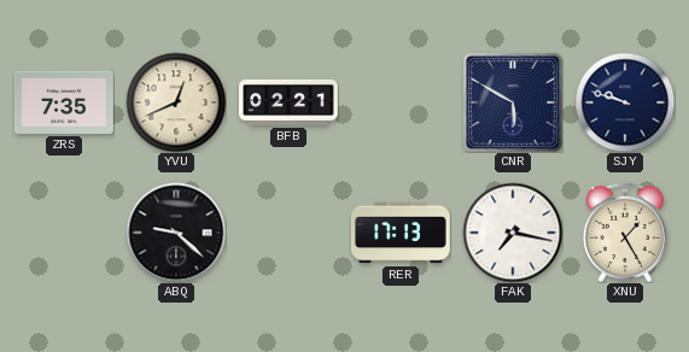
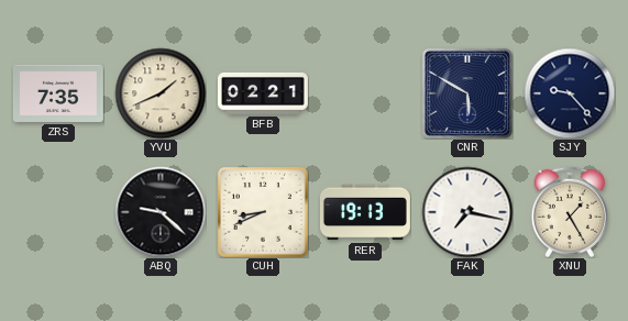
YVU: 12:41 -> 1:41
SJY: 9:48 -> 9:23
CUH: none -> 8:41
RER: 17:13 -> 19:13
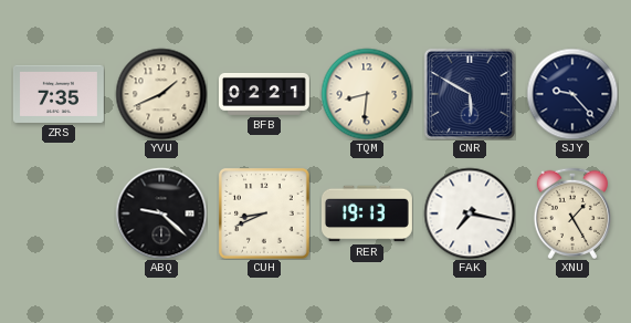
TQM: none -> 8:31
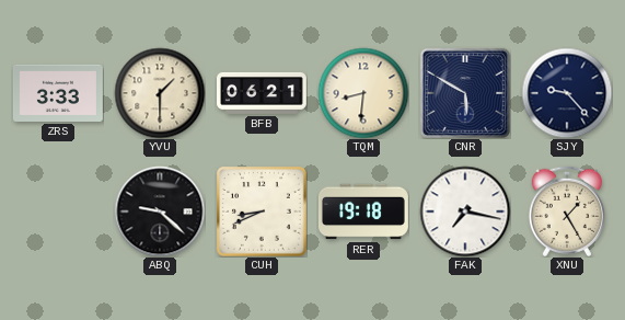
ZRS: 7:35 -> 3:33
YVU: 1:41 -> 1:30
BFB: 02:21 -> 06:21
RER: 19:13 -> 19:18
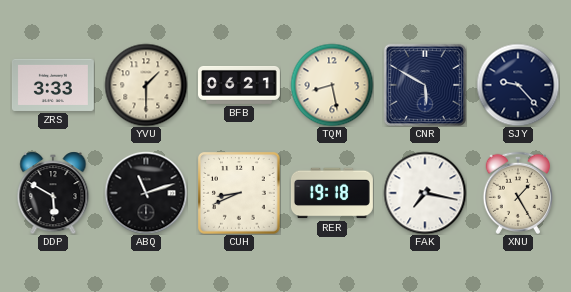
TQM: 8:31 -> 8:28
DDP: none -> 5:50
ABQ: 9:22 -> 11:12
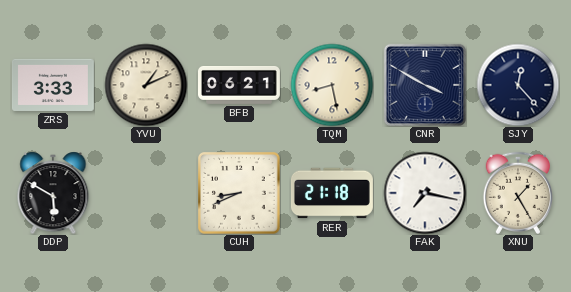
YVU: 1:30 -> 1:11
CNR: 5:50 -> 3:50
SJY: 9:23 -> 12:23
ABQ: 11:12 -> none
RER: 19:18 -> 21:18
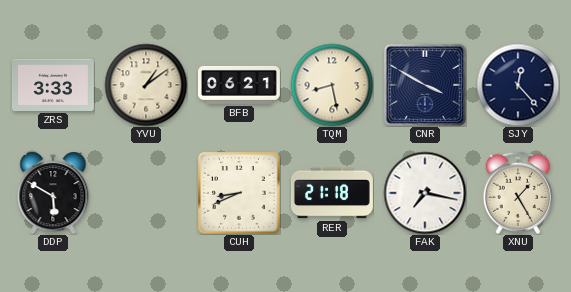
YVU: 1:11 -> 1:09
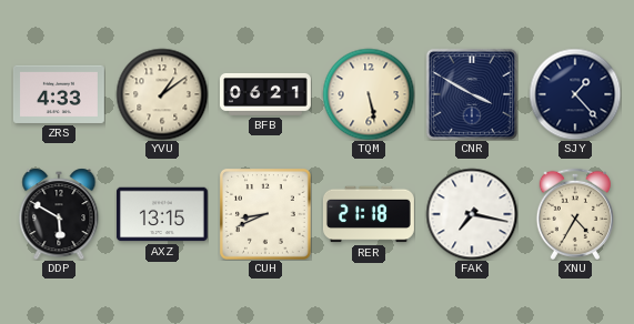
ZRS: 3:33 -> 4:33
TQM: 8:28 -> 5:28
SJY: 12:23 -> 1:23
AXZ: none -> 13:15
XNU: 1:25 -> 4:35
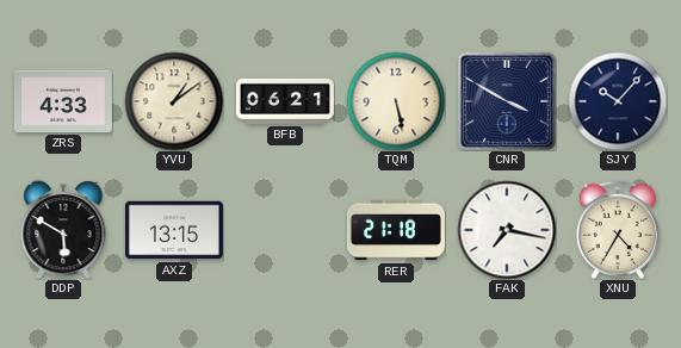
SJY: 1:23 -> 10:07
CUH: 8:41 -> none
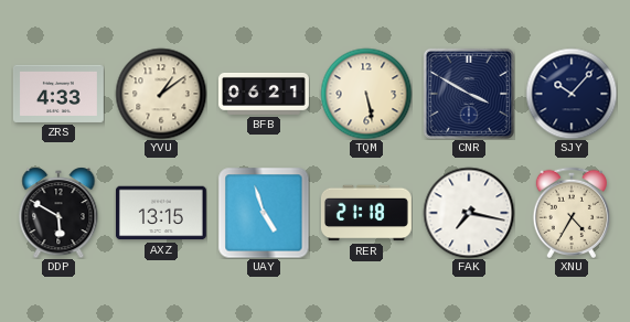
UAY: none -> 4:57
